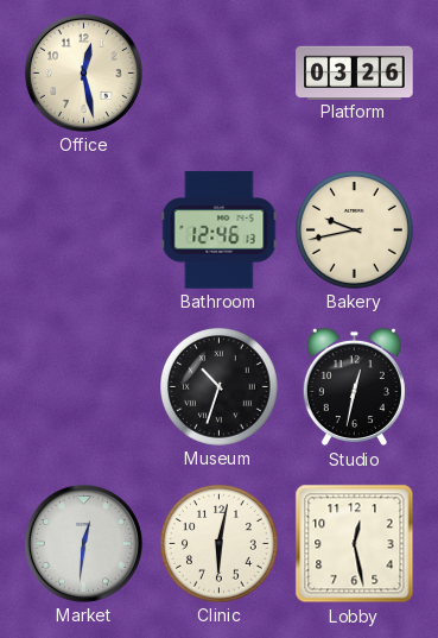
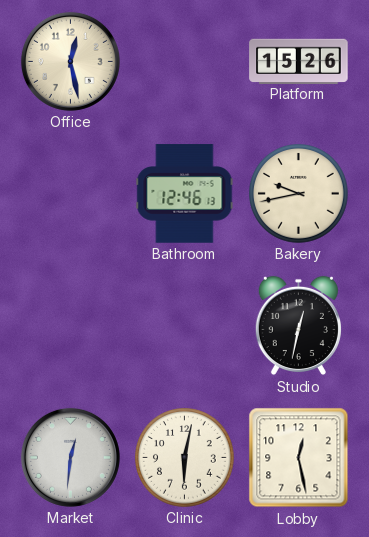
Platform: 03:26 -> 15:26
Museum: 10:33 -> none
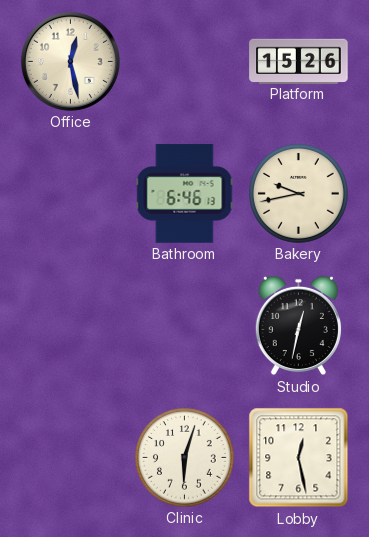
Bathroom: 12:46 -> 6:46
Market: 12:31 -> none
Clinic: 6:02 -> 6:03
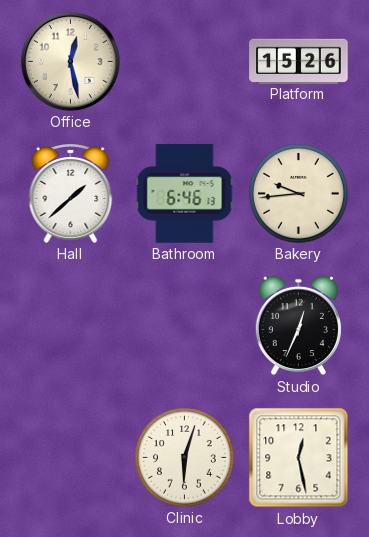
Hall: none -> 1:38
Bakery: 9:43 -> 9:44
Studio: 12:32 -> 12:34
